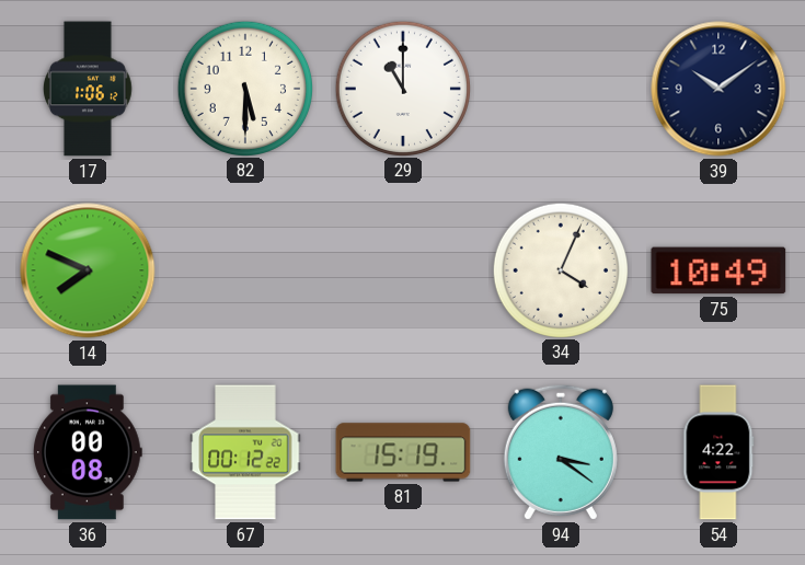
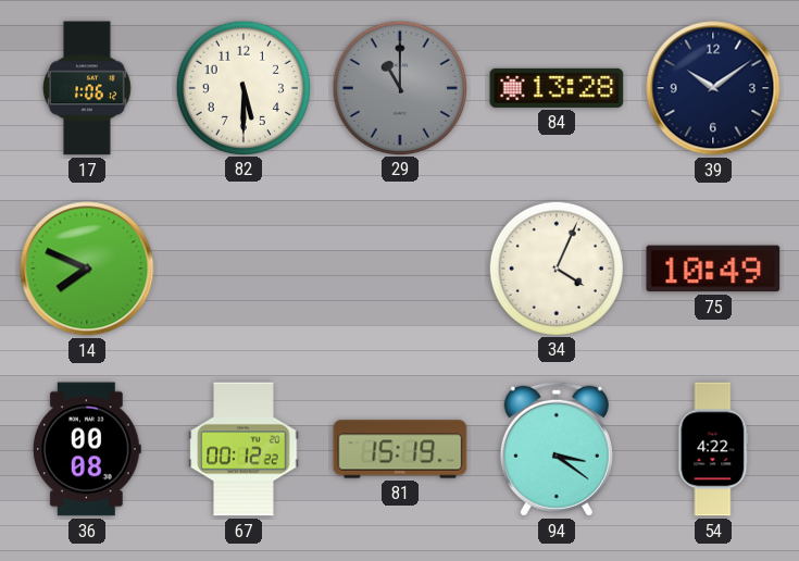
29 dial: white -> grey
84: none -> 13:28
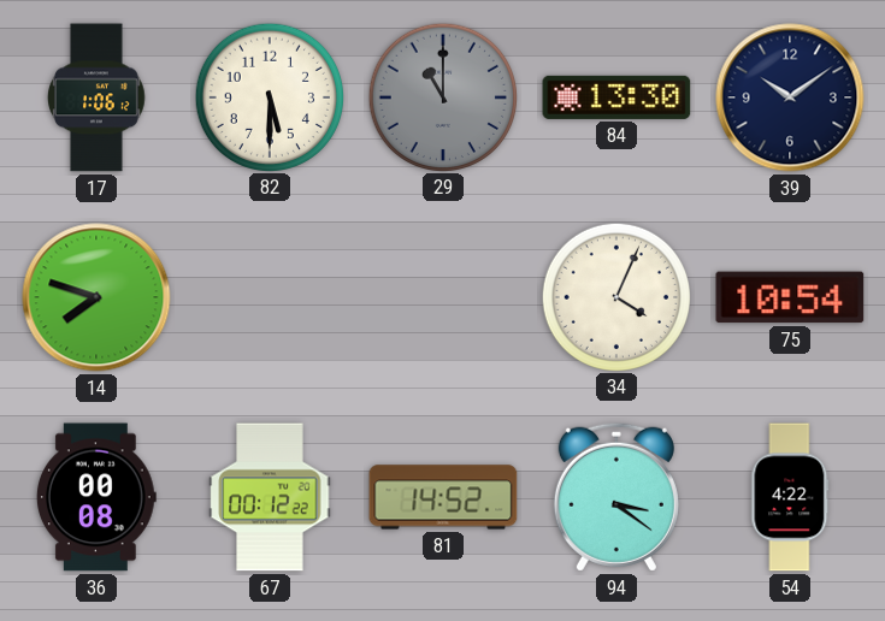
84: 13:28 -> 13:30
14: 7:49 -> 7:48
75: 10:49 -> 10:54
81: 15:19 -> 14:52
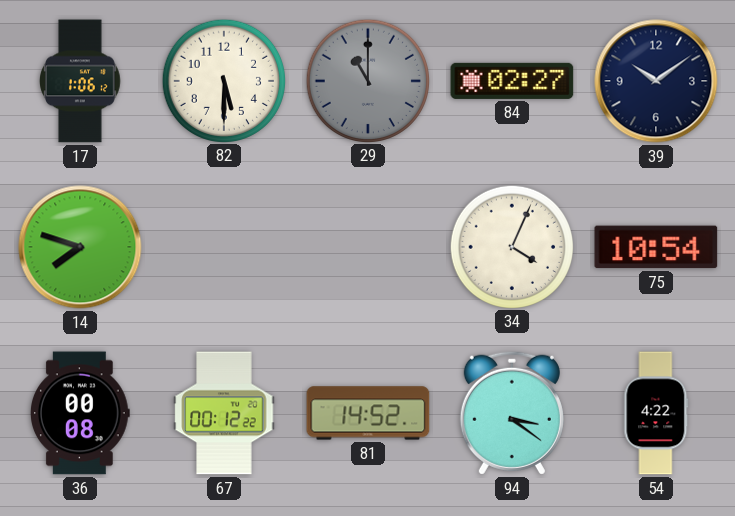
84: 13:30 -> 02:27
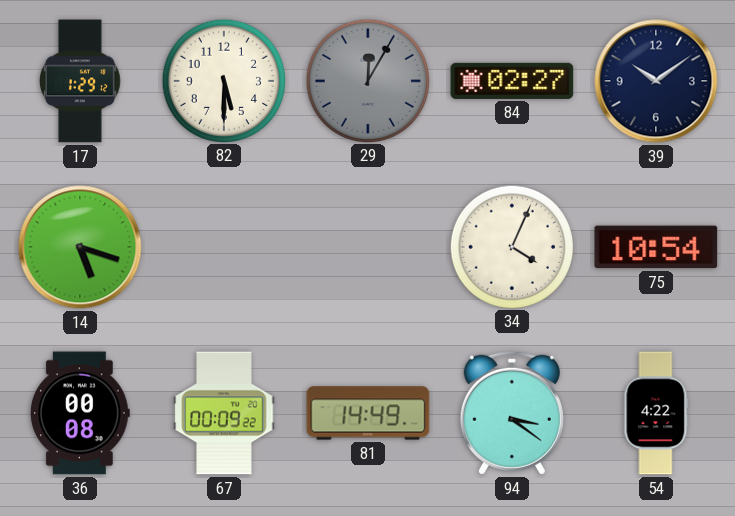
17: 1:06 -> 1:29
29: 11:00 -> 12:05
14: 7:48 -> 5:18
67: 00:12 -> 00:09
81: 14:52 -> 14:49
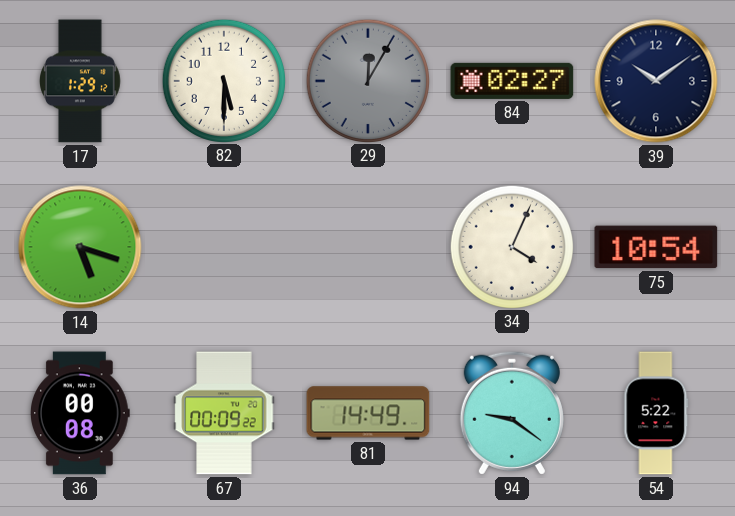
94: 3:21 -> 9:21
54: 4:22 -> 5:22
